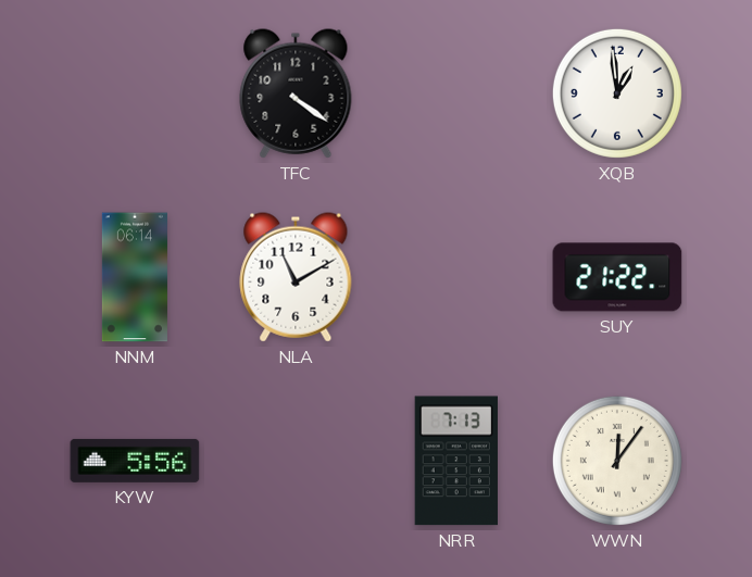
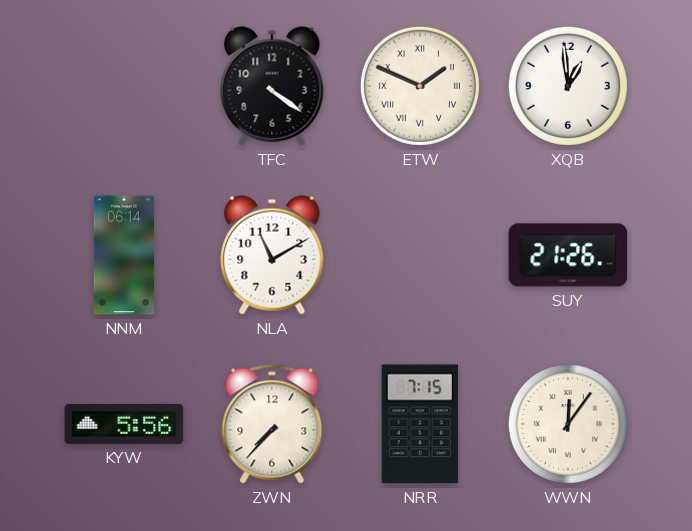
ETW: none -> 1:49
SUY: 21:22 -> 21:26
ZWN: none -> 7:37
NRR: 7:13 -> 7:15
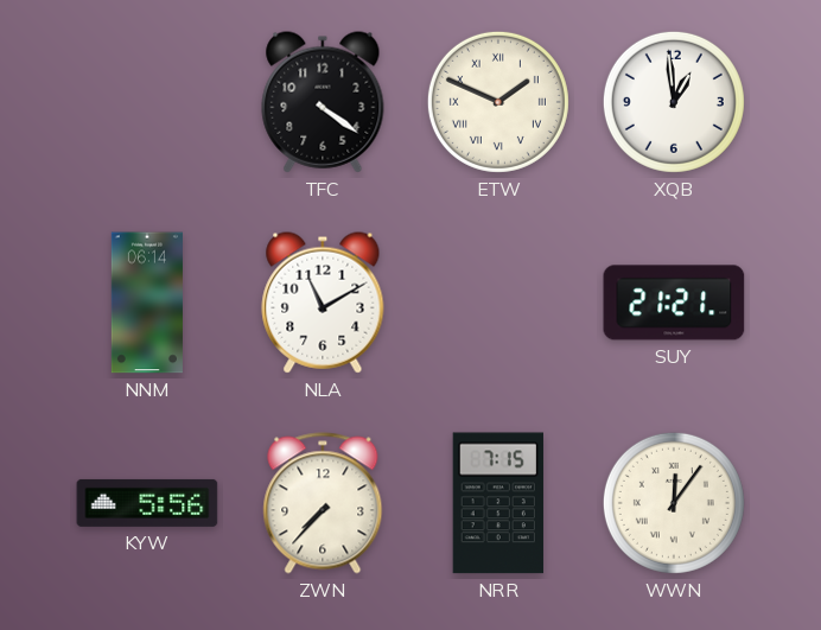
SUY: 21:26 -> 21:21
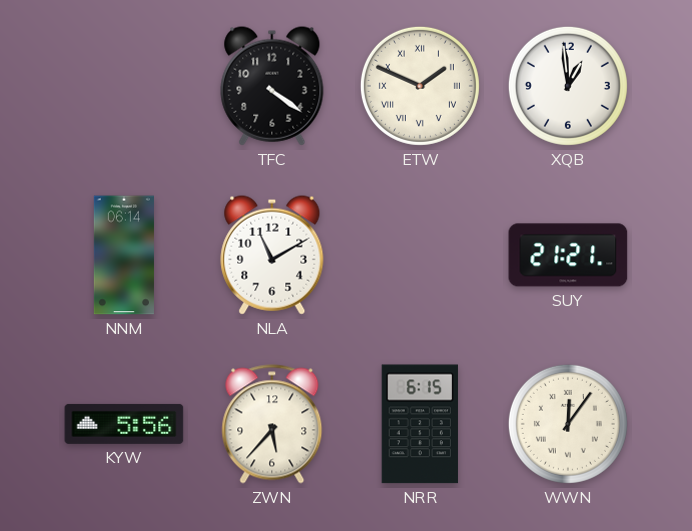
ZWN: 7:37 -> 5:37
NRR: 7:15 -> 6:15
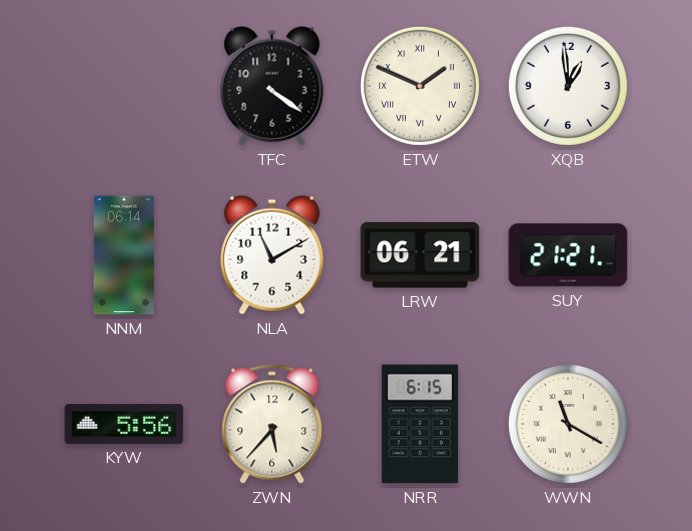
LRW: none -> 06:21
WWN: 12:06 -> 11:20
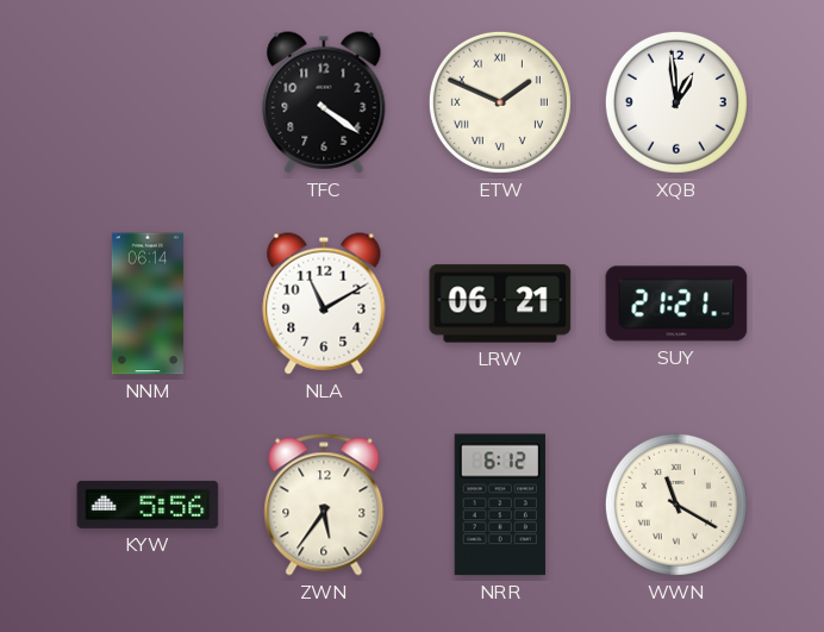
ZWN: 5:37 -> 5:36
NRR: 6:15 -> 6:12
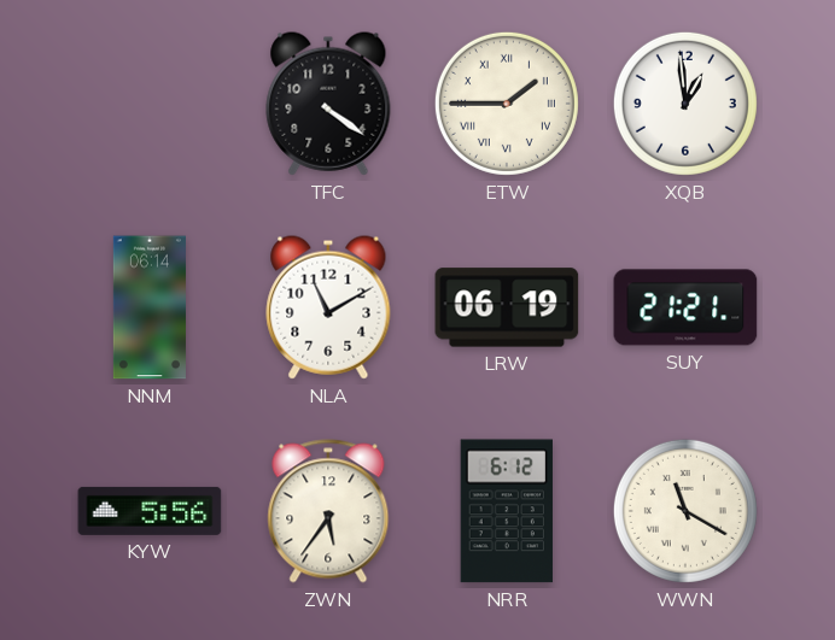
ETW: 1:49 -> 1:45
LRW: 06:21 -> 06:19
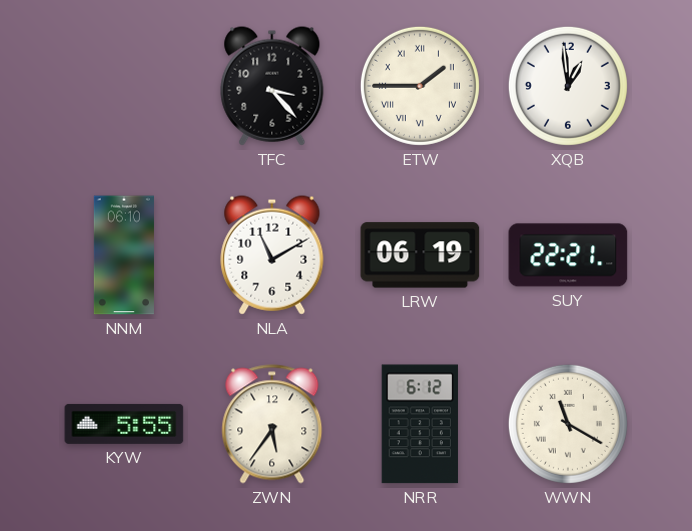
TFC: 4:21 -> 3:23
NNM: 06:14 -> 06:10
SUY: 21:21 -> 22:21
KYW: 5:56 -> 5:55
